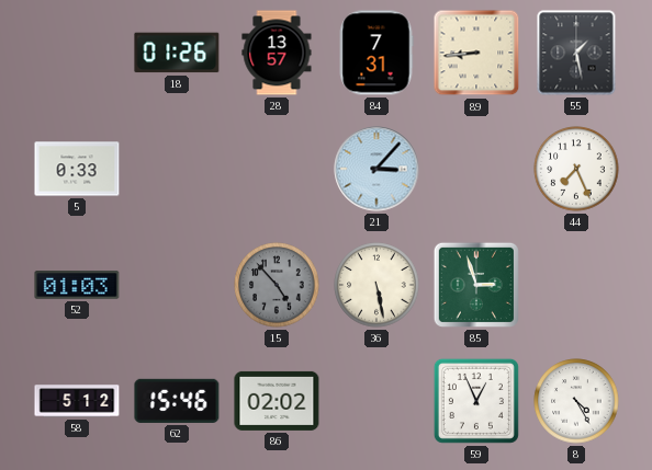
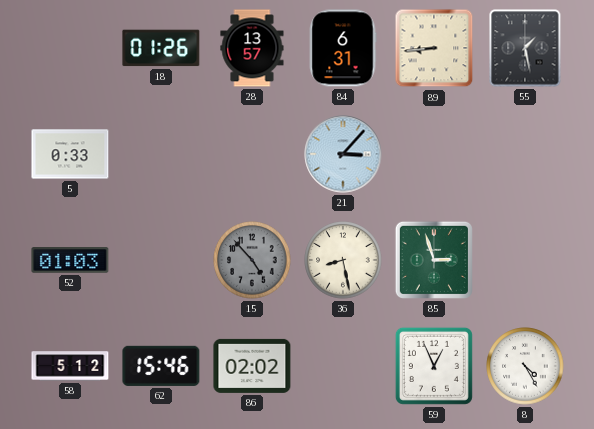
84: 7:31 -> 6:31
44: 7:26 -> none
36: 5:28 -> 8:28
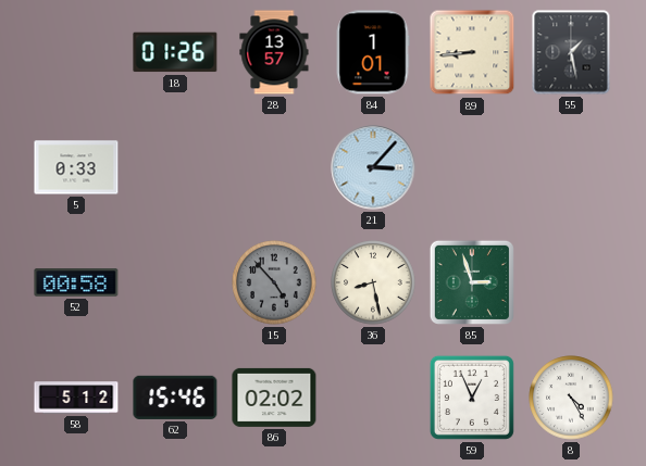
84: 6:31 -> 1:01
52: 01:03 -> 00:58
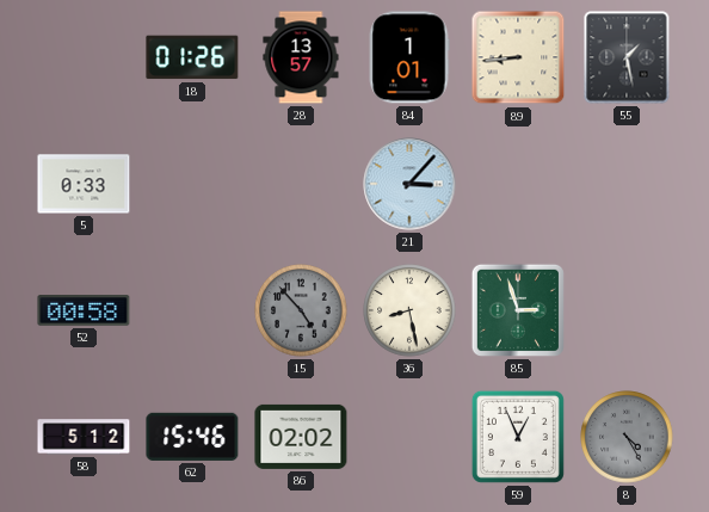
8 dial: white -> grey
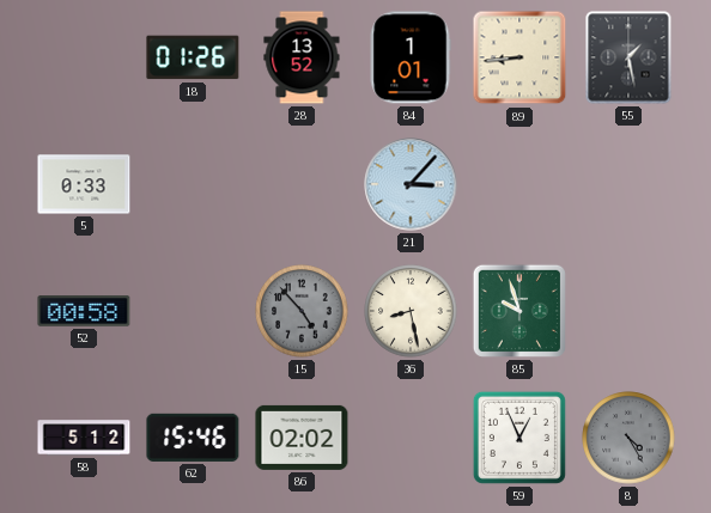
28: 13:57 -> 13:52
85: 2:57 -> 9:57
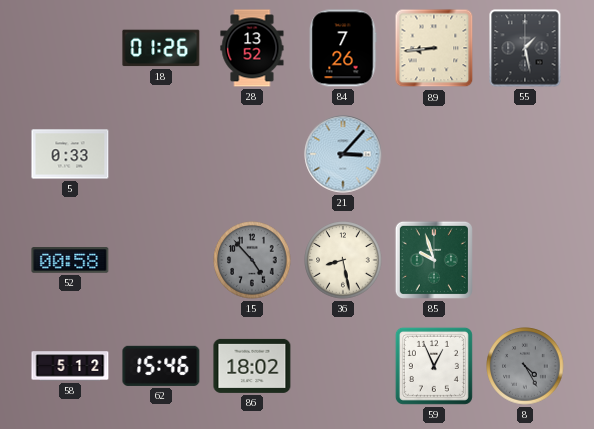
84: 1:01 -> 7:26
86: 02:02 -> 18:02
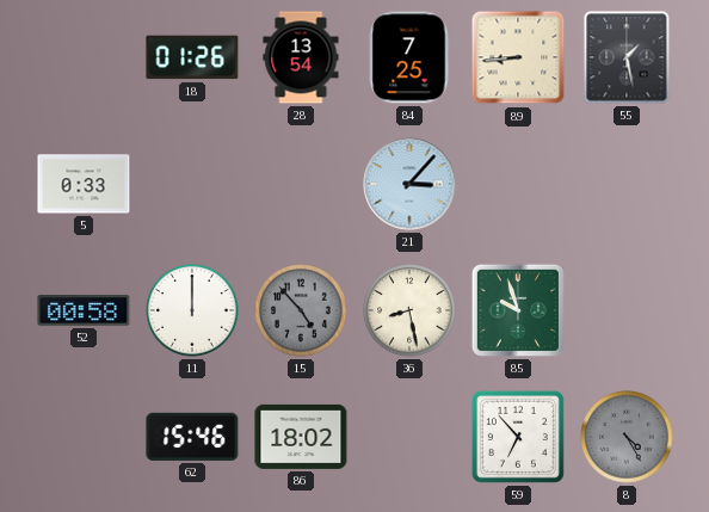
28: 13:52 -> 13:54
84: 7:26 -> 7:25
11: none -> 12:00
58: 5:12 -> none
59: 12:56 -> 6:53
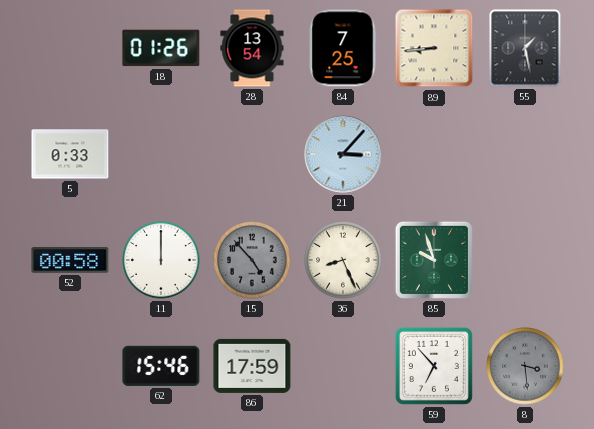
36: 8:28 -> 8:26
86: 18:02 -> 17:59
8: 4:25 -> 3:29
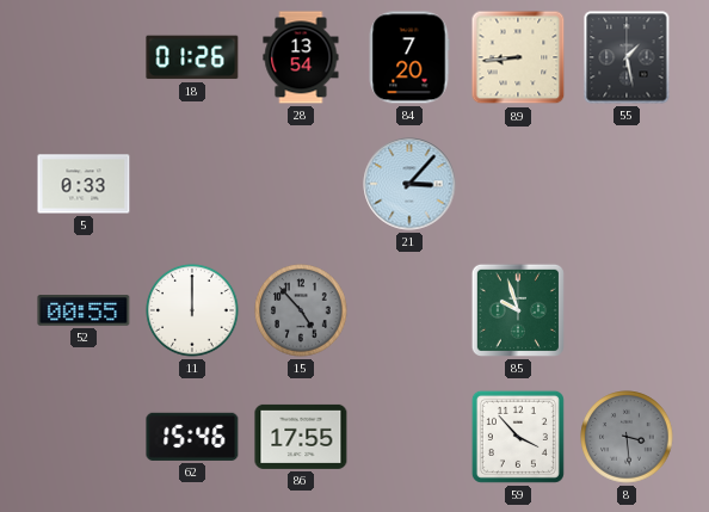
84: 7:25 -> 7:20
52: 00:58 -> 00:55
36: 8:26 -> none
86: 17:59 -> 17:55
59: 6:53 -> 3:53
